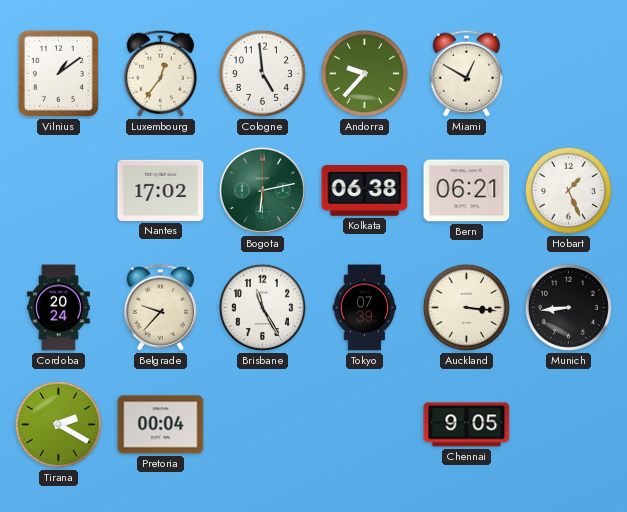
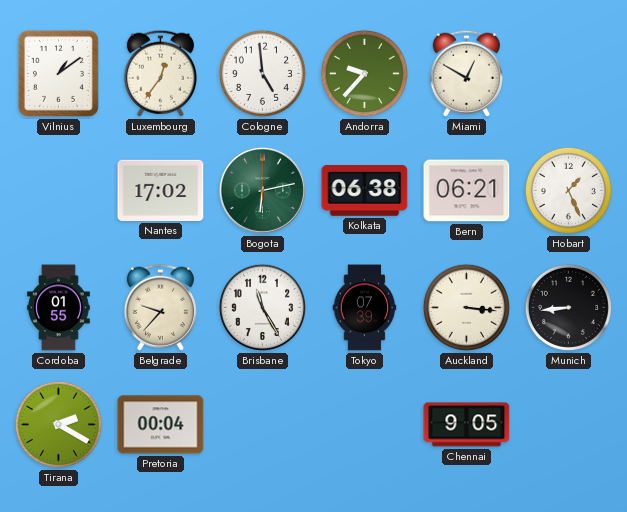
Cordoba: 20:24 -> 01:55
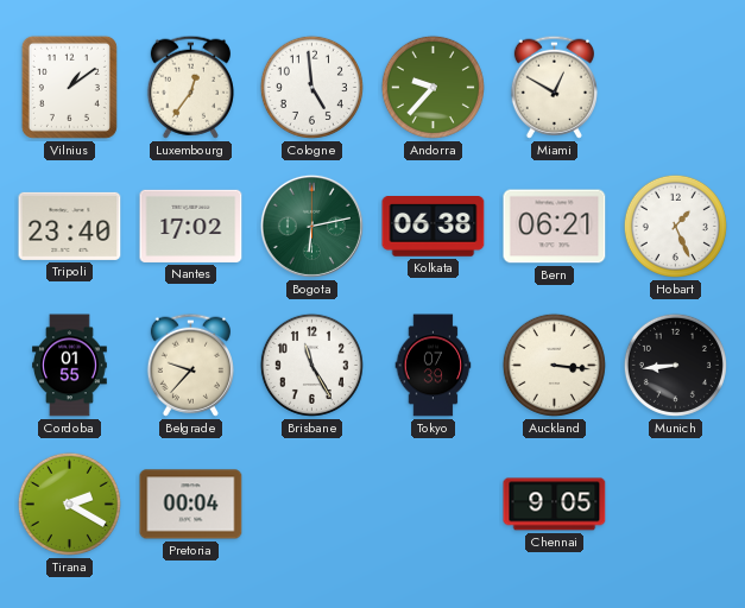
Tripoli: none -> 23:40
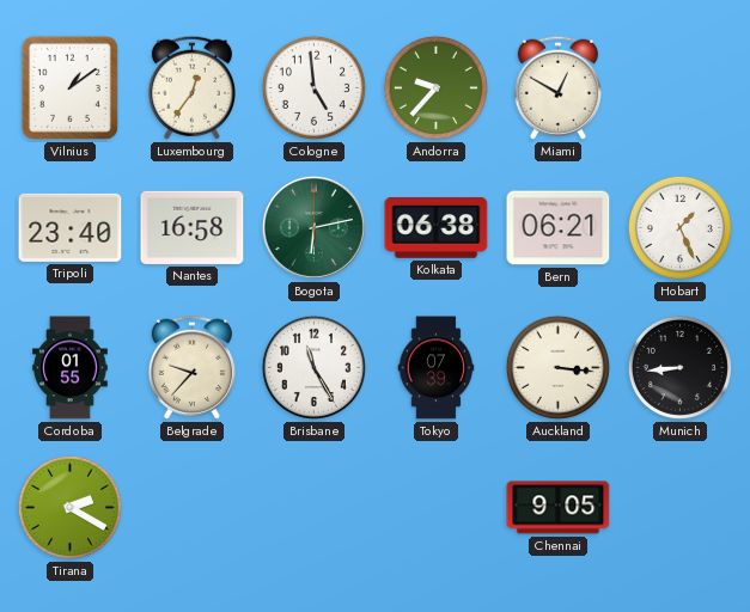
Nantes: 17:02 -> 16:58
Pretoria: 00:04 -> none
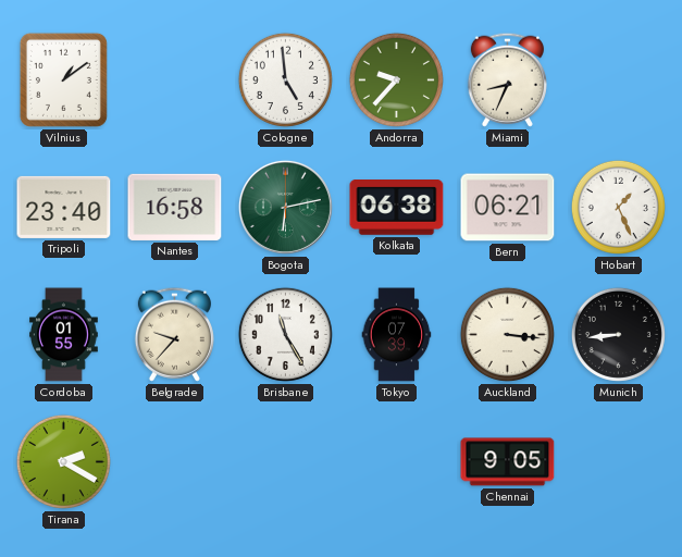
Luxembourg: 12:36 -> none
Miami: 12:50 -> 8:34
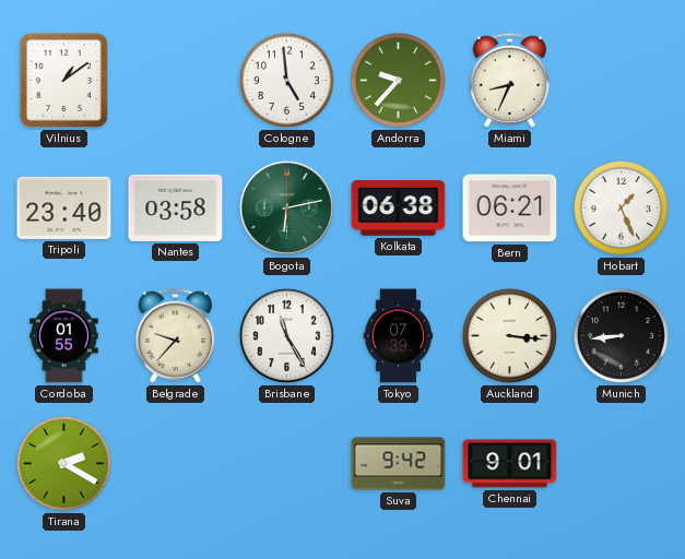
Nantes: 16:58 -> 03:58
Suva: none -> 9:42
Chennai: 9:05 -> 9:01
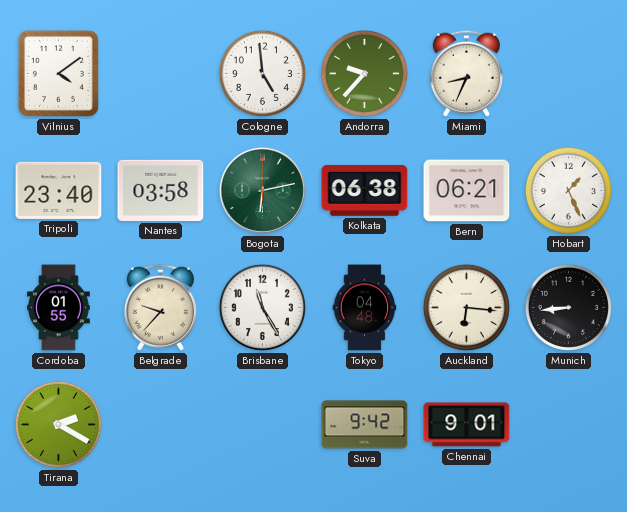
Vilnius: 1:09 -> 4:09
Tokyo: 07:39 -> 04:48
Auckland: 3:16 -> 6:16
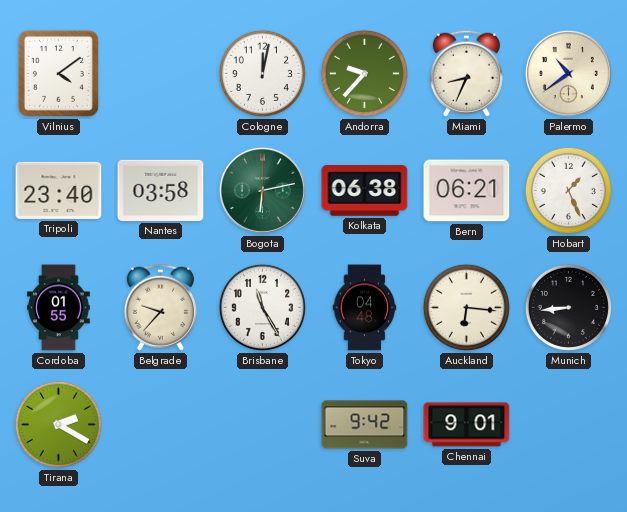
Cologne: 4:59 -> 12:02
Palermo: none -> 10:39
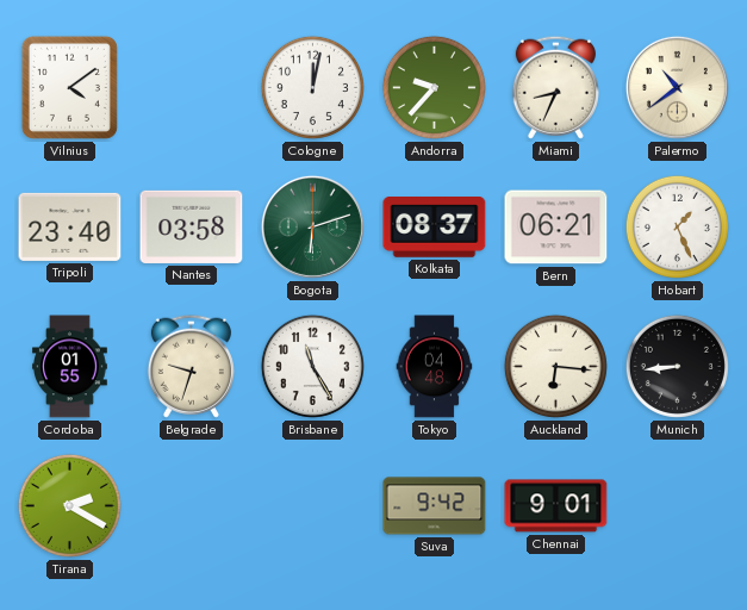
Bogota: 6:13 -> 6:12
Kolkata: 06:38 -> 08:37
Belgrade: 9:37 -> 9:33
